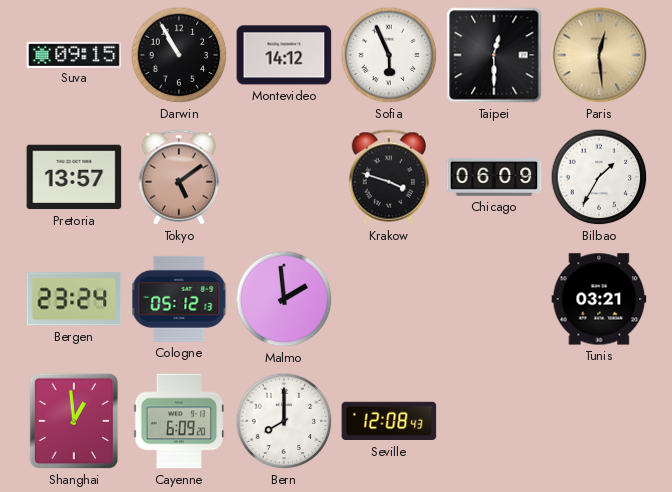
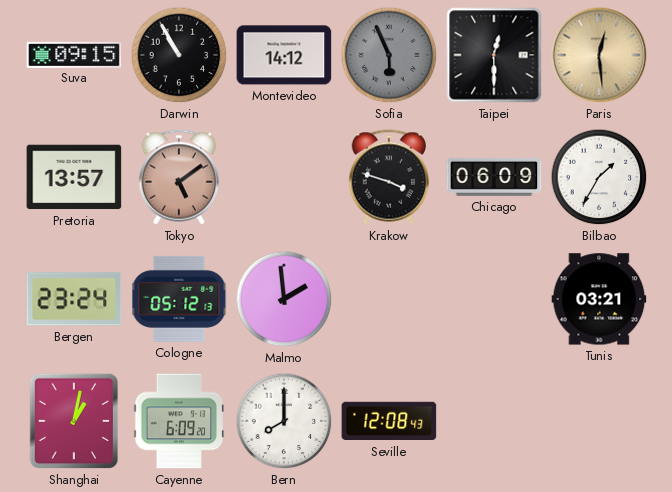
Sofia dial: white -> grey
Shanghai: 12:59 -> 1:02
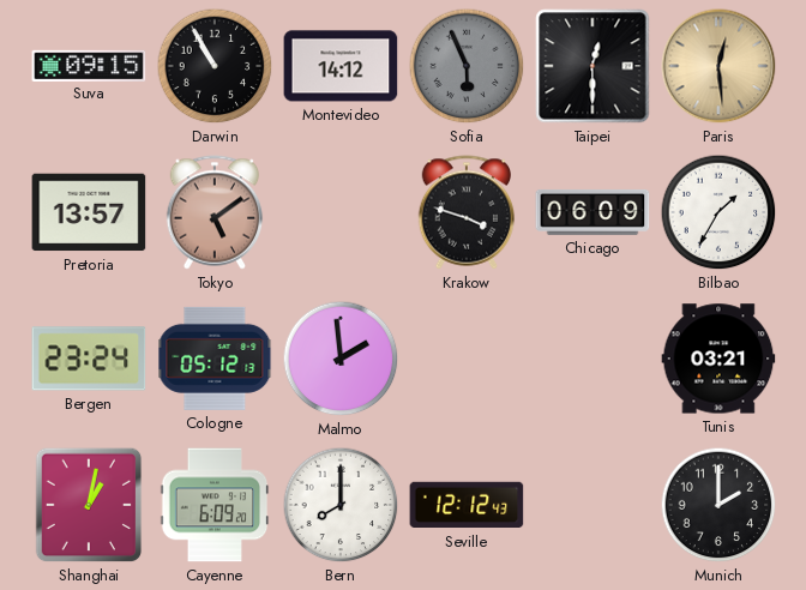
Seville: 12:08 -> 12:12
Munich: none -> 2:00
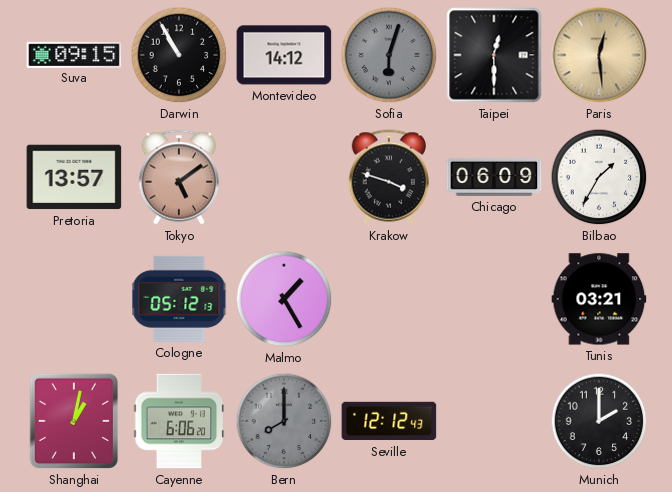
Sofia: 5:56 -> 6:03
Bergen: 23:24 -> none
Malmo: 1:59 -> 1:25
Cayenne: 6:09 -> 6:06
Bern dial: white -> grey
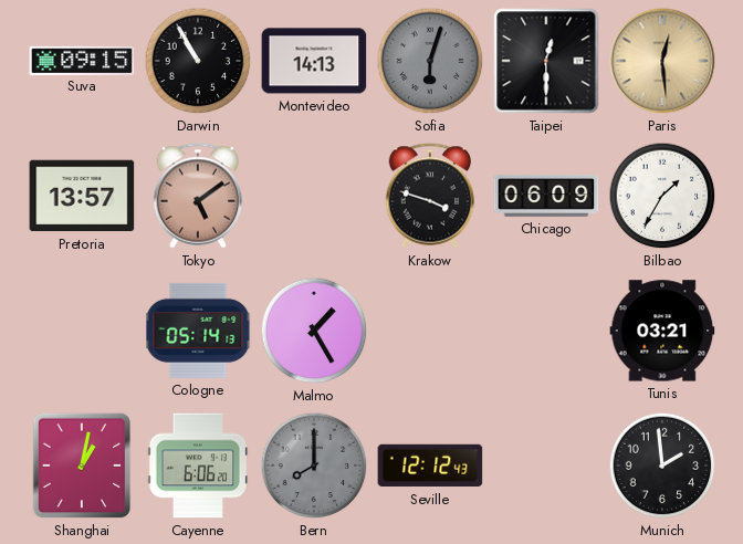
Montevideo: 14:12 -> 14:13
Cologne: 05:12 -> 05:14
Munich: 2:00 -> 1:59
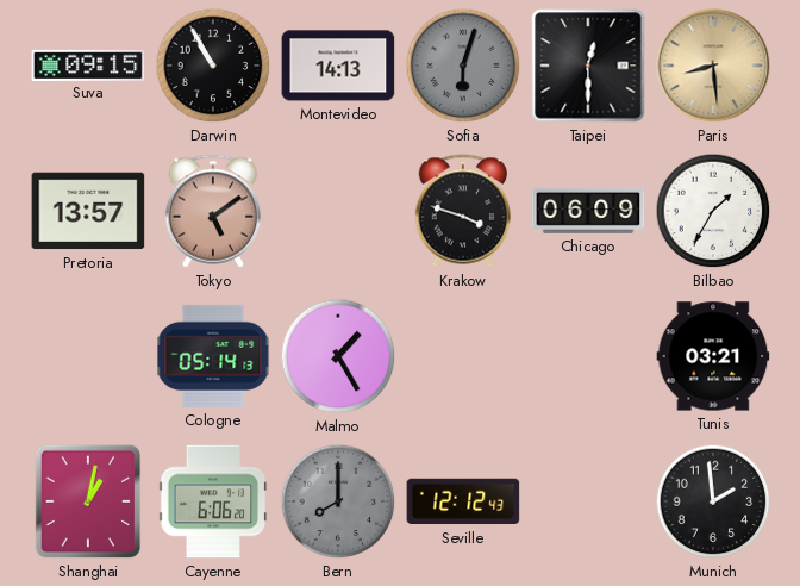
Paris: 12:29 -> 8:29
